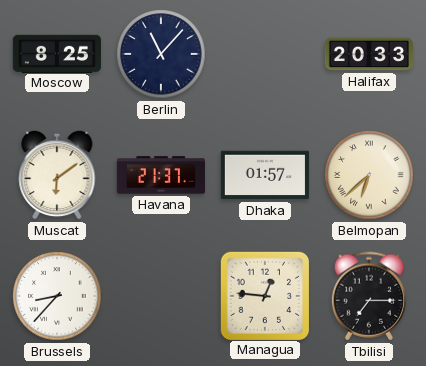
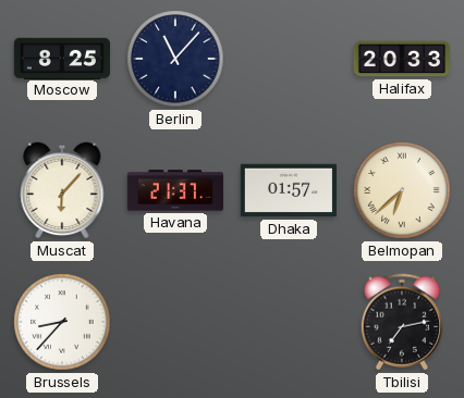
Muscat: 6:09 -> 6:07
Managua: 12:46 -> none
Tbilisi: 7:15 -> 7:13
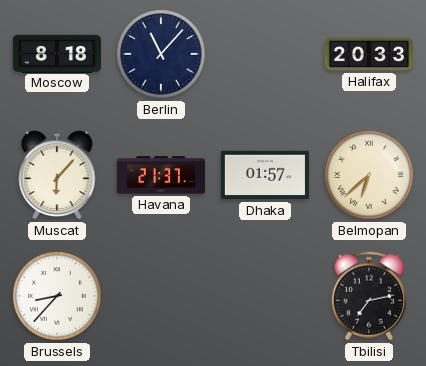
Moscow: 8:25 -> 8:18
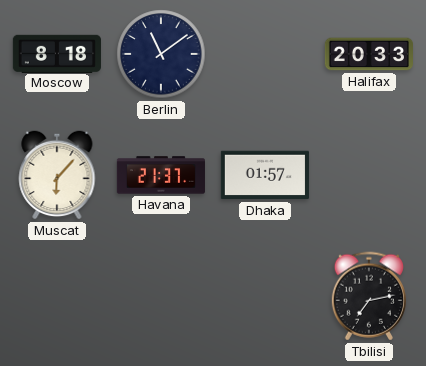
Berlin: 11:07 -> 11:09
Belmopan: 6:38 -> none
Brussels: 8:37 -> none
